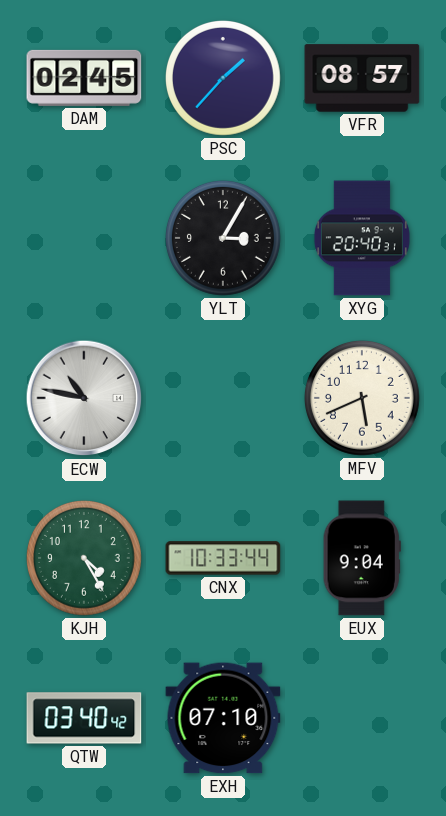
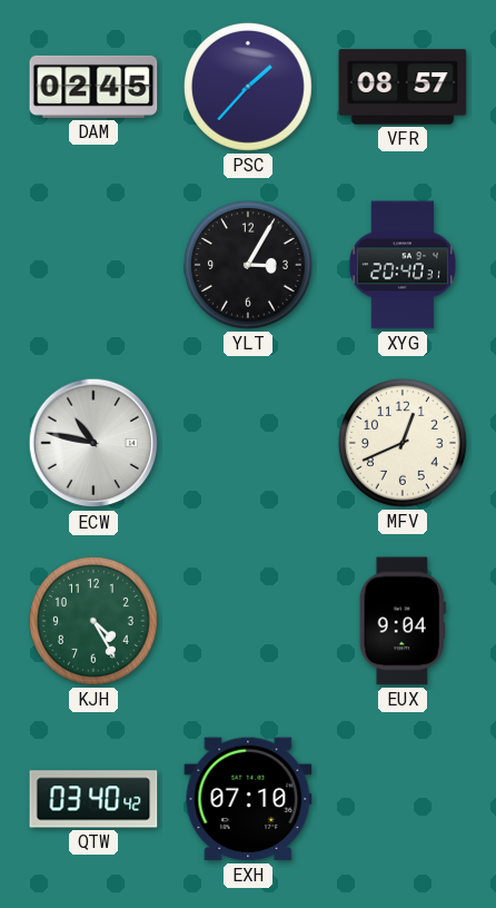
MFV: 5:41 -> 12:41
CNX: 10:33 -> none
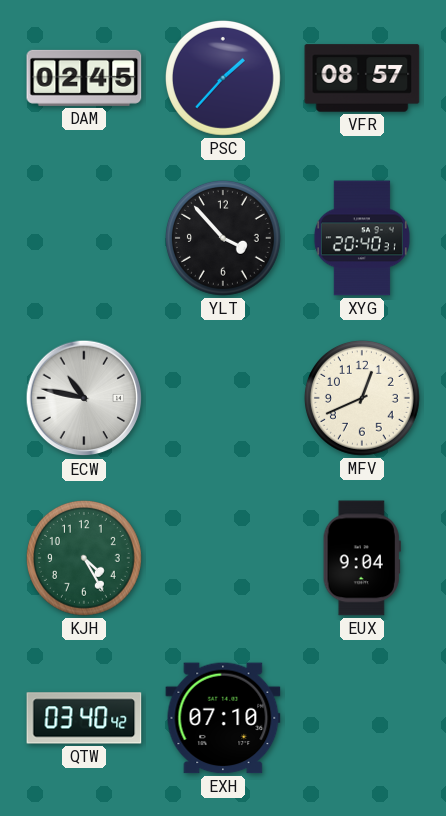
YLT: 3:05 -> 3:53
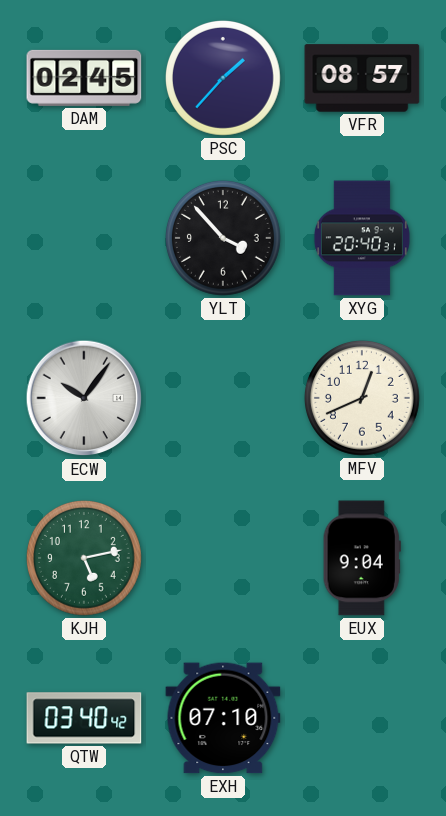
ECW: 10:47 -> 10:06
KJH: 4:25 -> 5:13
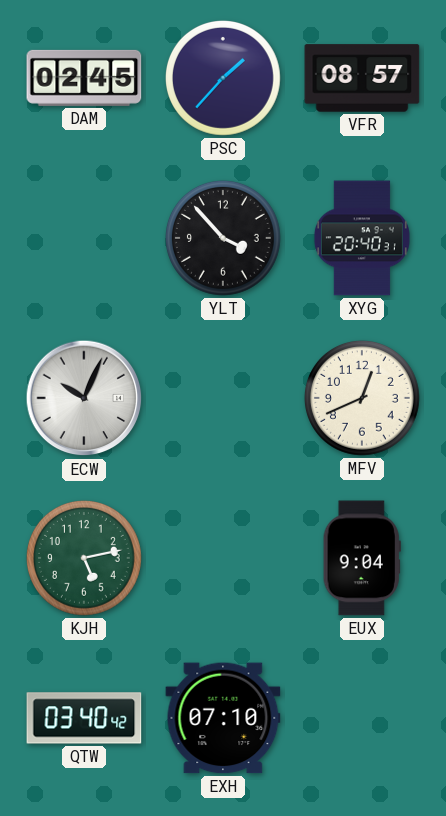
ECW: 10:06 -> 10:04
